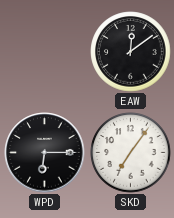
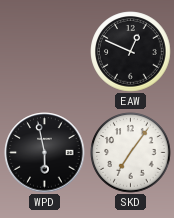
EAW: 12:09 -> 12:49
WPD: 6:15 -> 5:58
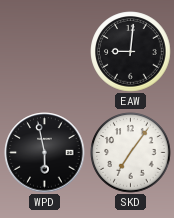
EAW: 12:49 -> 9:01
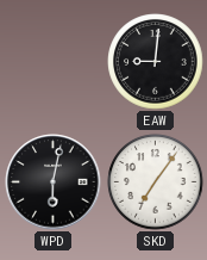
WPD: 5:58 -> 6:02
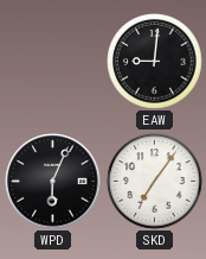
WPD: 6:02 -> 6:04
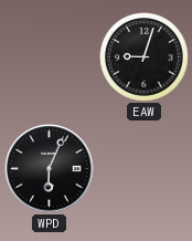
EAW: 9:01 -> 9:03
SKD: 7:06 -> none
